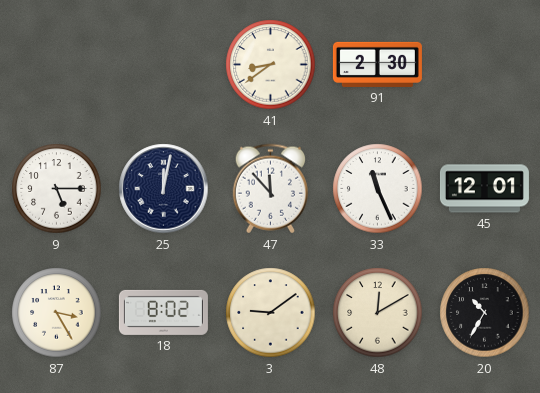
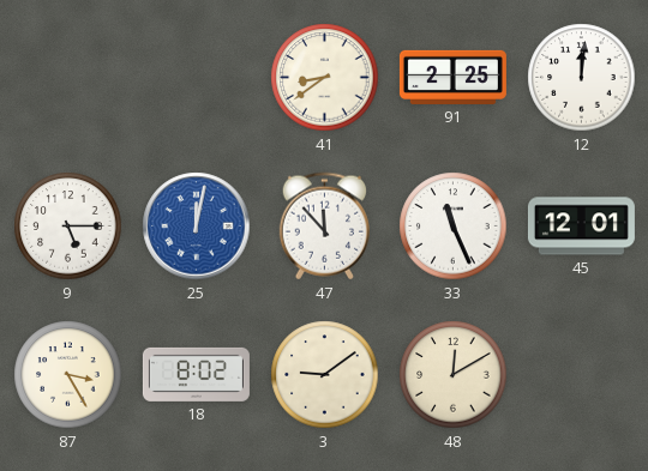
91: 2:30 -> 2:25
12: none -> 12:01
25 dial: navy -> blue
20: 10:35 -> none
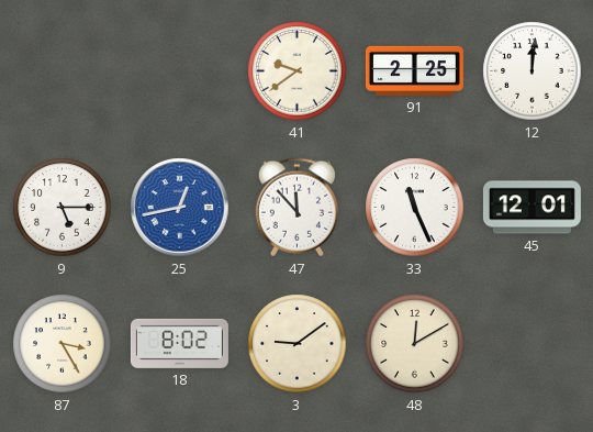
41: 8:39 -> 9:39
25: 12:02 -> 12:43
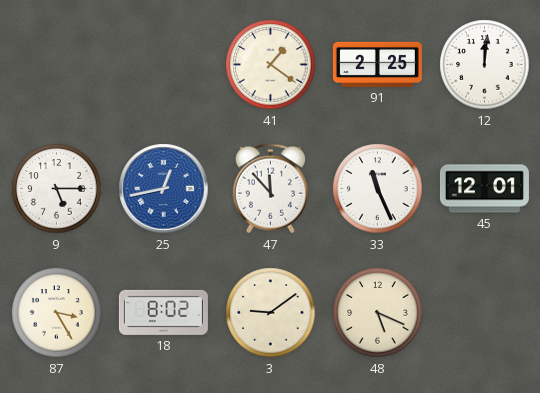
41: 9:39 -> 1:21
48: 12:10 -> 5:19
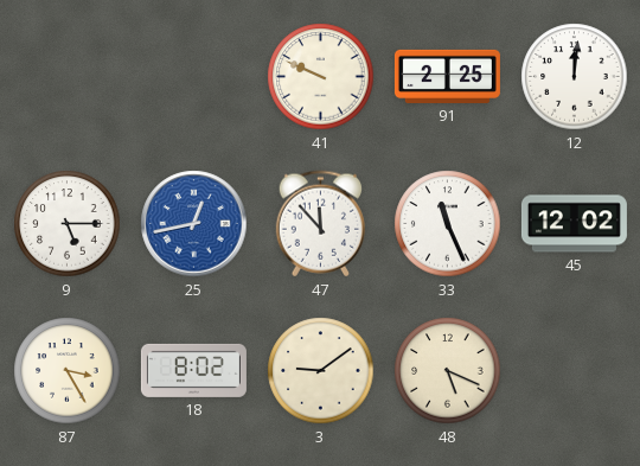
41: 1:21 -> 9:49
45: 12:01 -> 12:02
